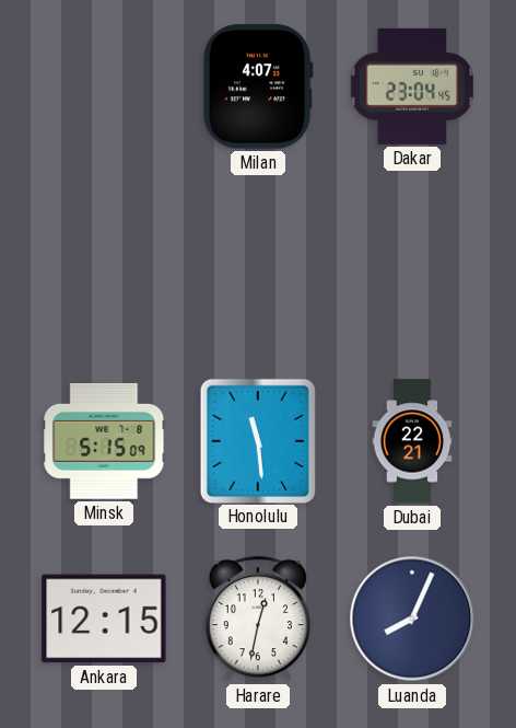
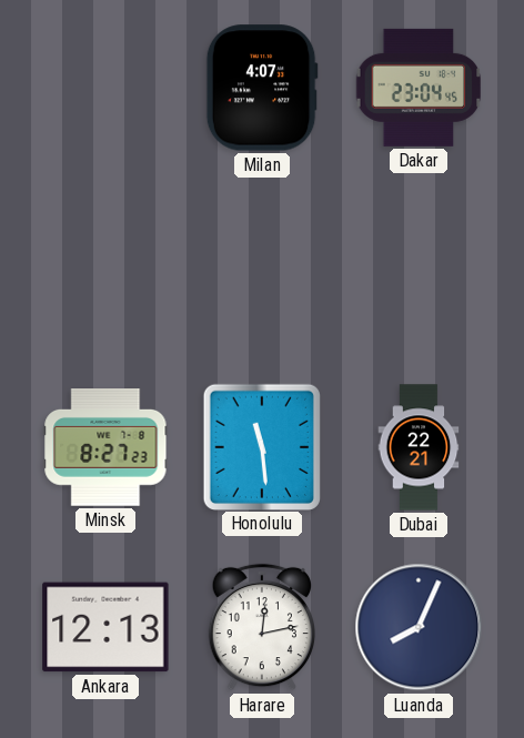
Minsk: 5:15 -> 8:27
Ankara: 12:15 -> 12:13
Harare: 12:32 -> 12:13
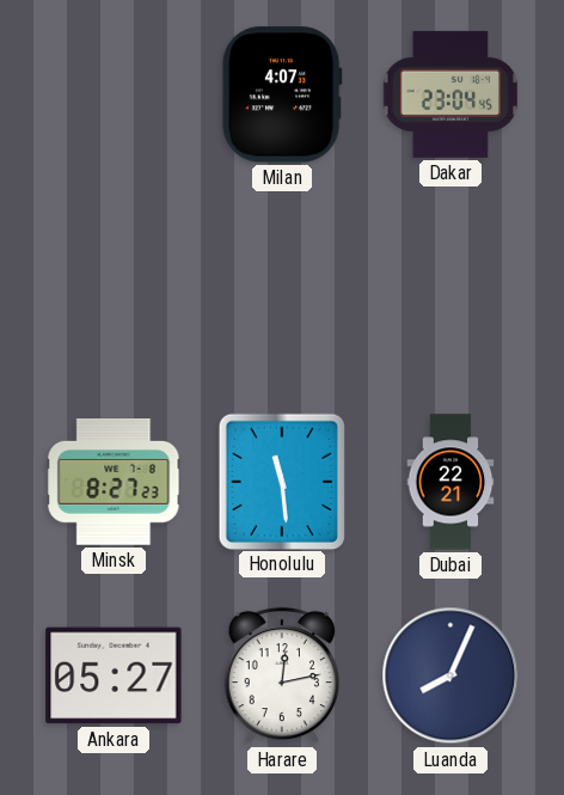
Ankara: 12:13 -> 05:27
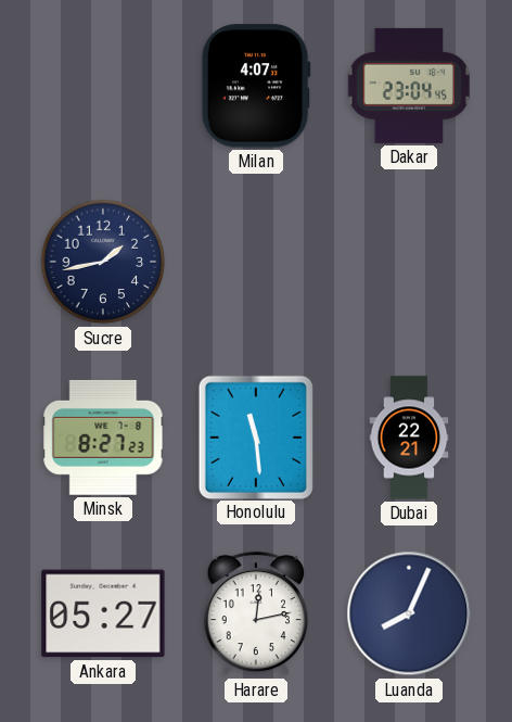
Sucre: none -> 1:43
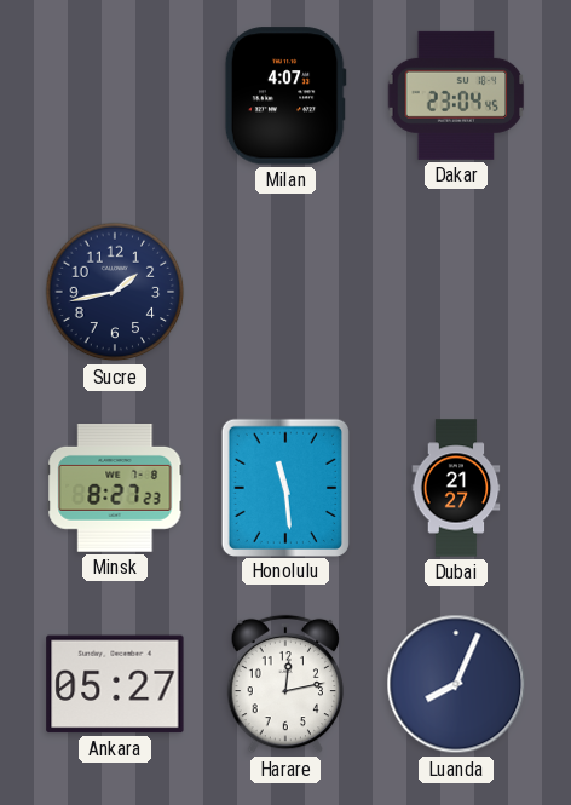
Dubai: 22:21 -> 21:27
